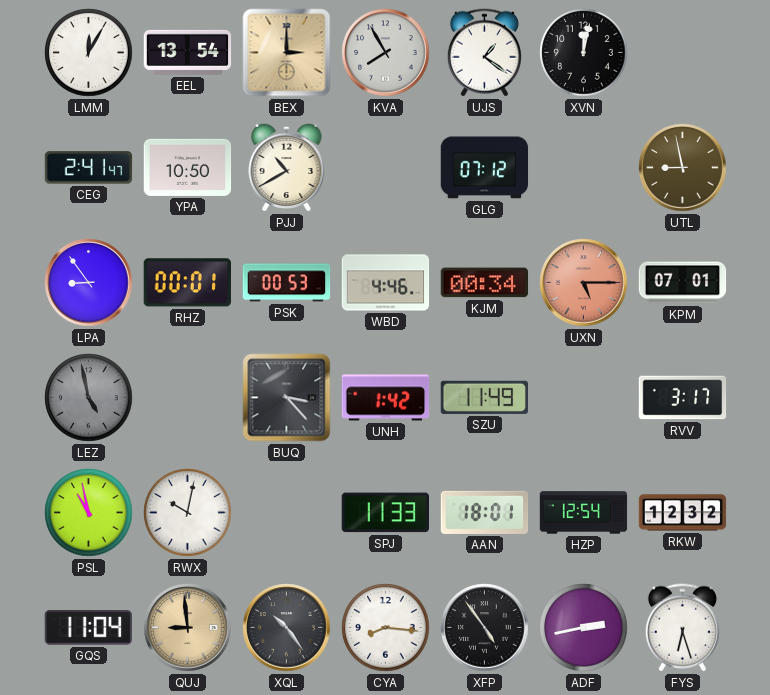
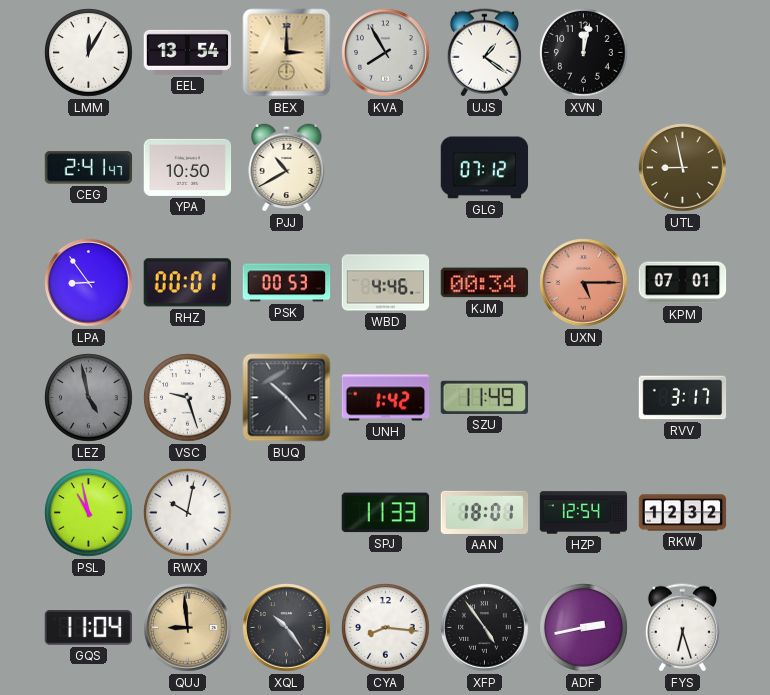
VSC: none -> 9:27
BUQ: 3:23 -> 10:23
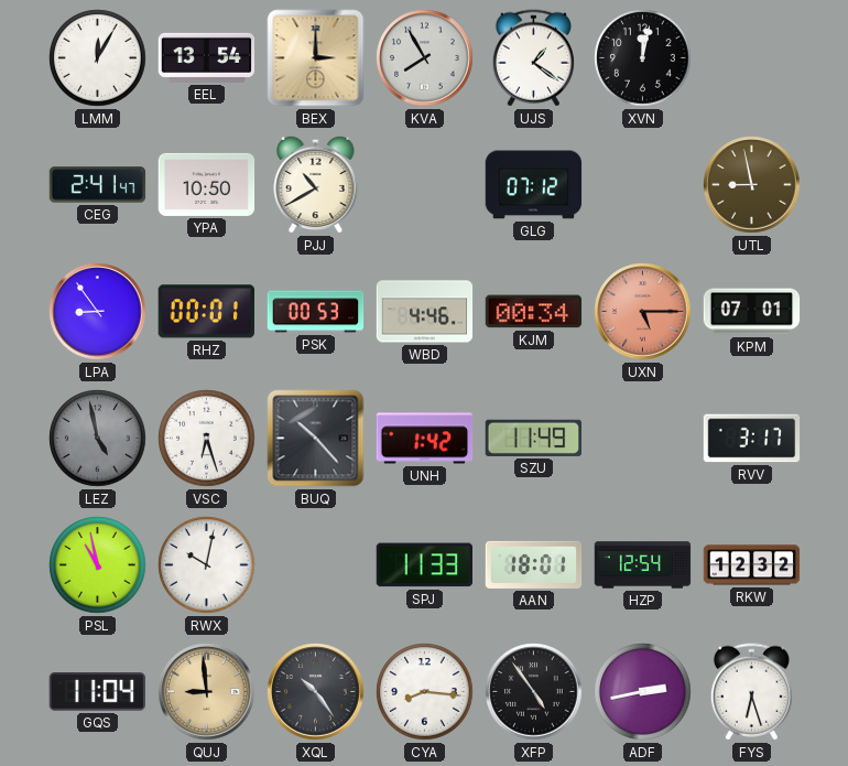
VSC: 9:27 -> 6:27
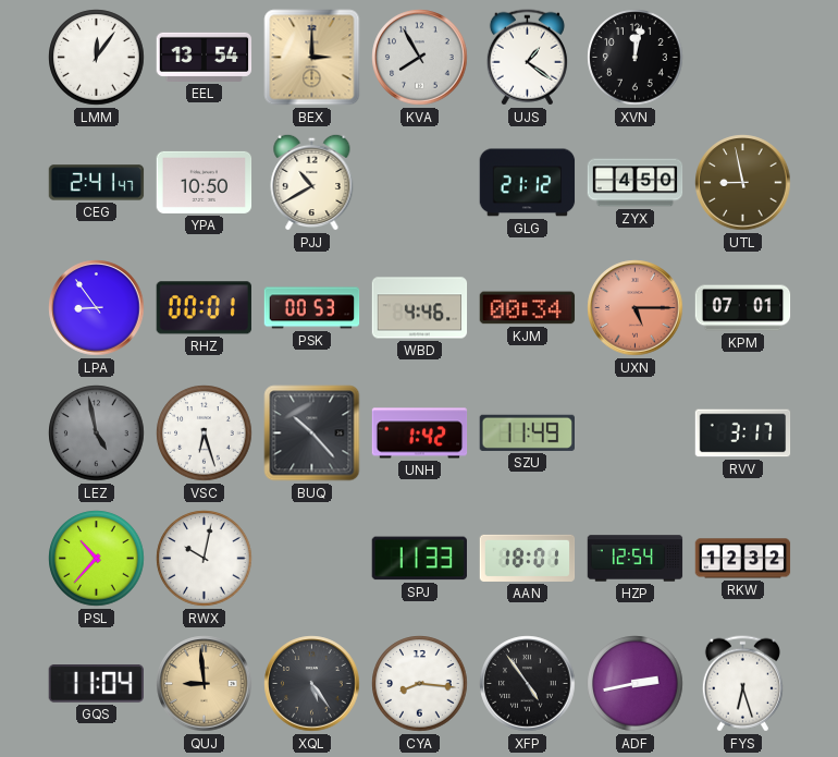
LMM: 12:05 -> 12:06
GLG: 07:12 -> 21:12
ZYX: none -> 4:50
PSL: 10:58 -> 10:37
XQL: 10:24 -> 5:24
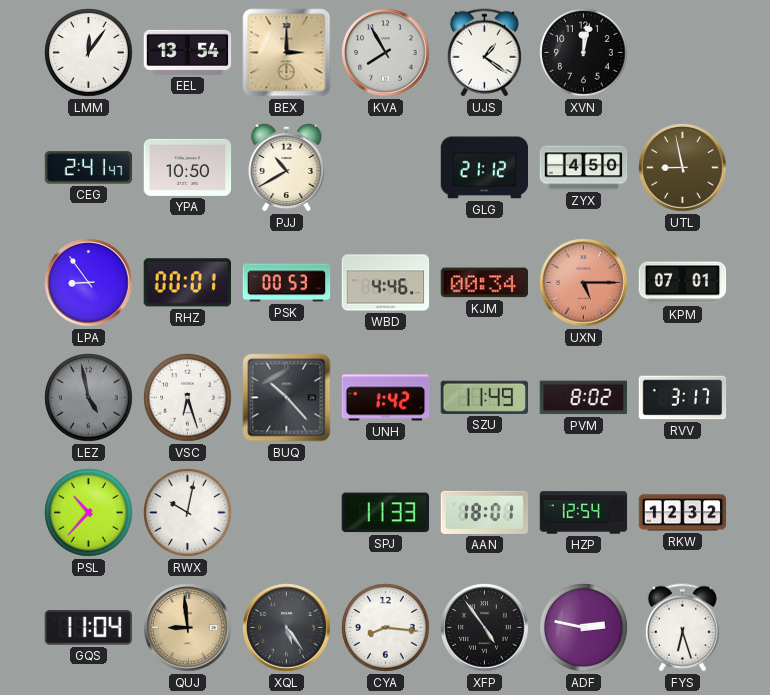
PVM: none -> 8:02
ADF: 2:43 -> 2:47
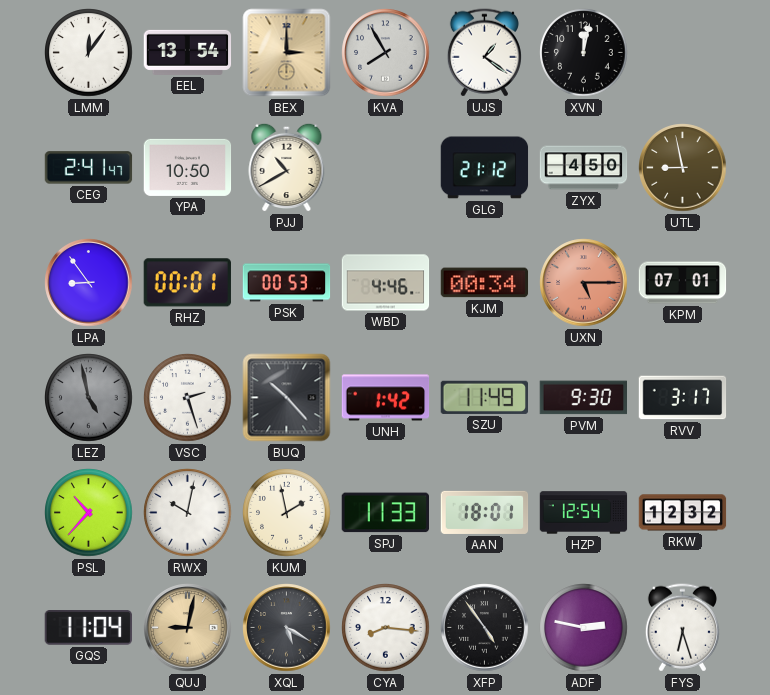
VSC: 6:27 -> 2:27
PVM: 8:02 -> 9:30
KUM: none -> 1:58
QUJ: 8:59 -> 9:02
XQL: 5:24 -> 5:20
